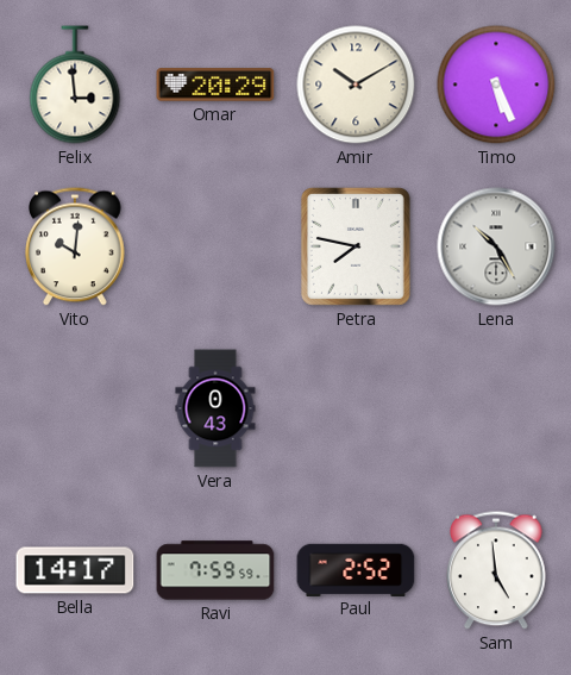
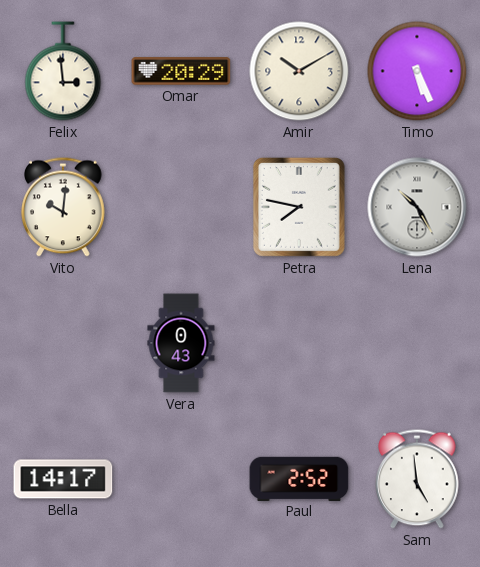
Ravi: 7:59 -> none
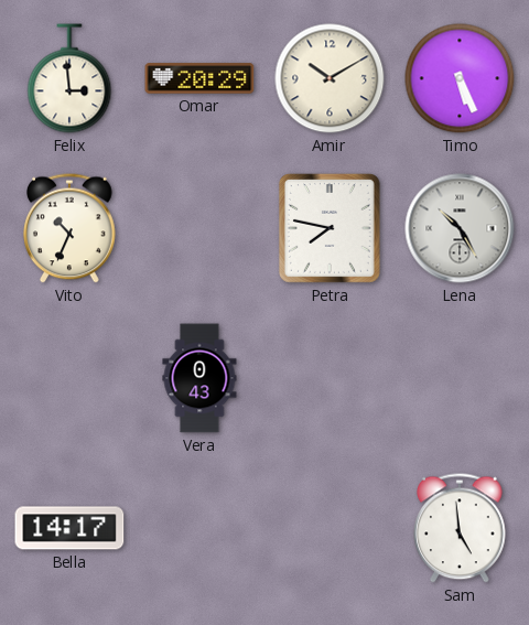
Vito: 10:01 -> 10:34
Paul: 2:52 -> none
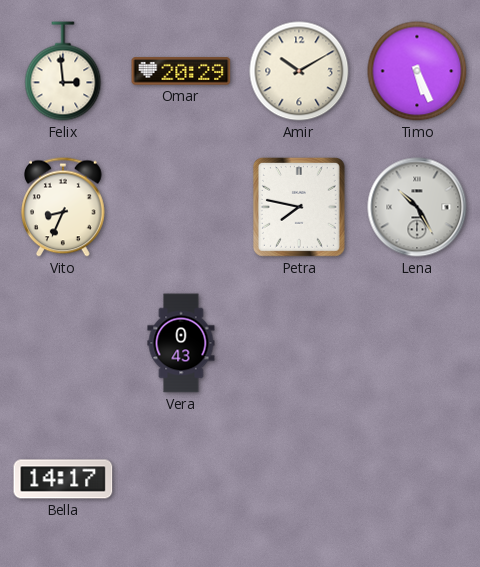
Vito: 10:34 -> 8:34
Sam: 4:59 -> none
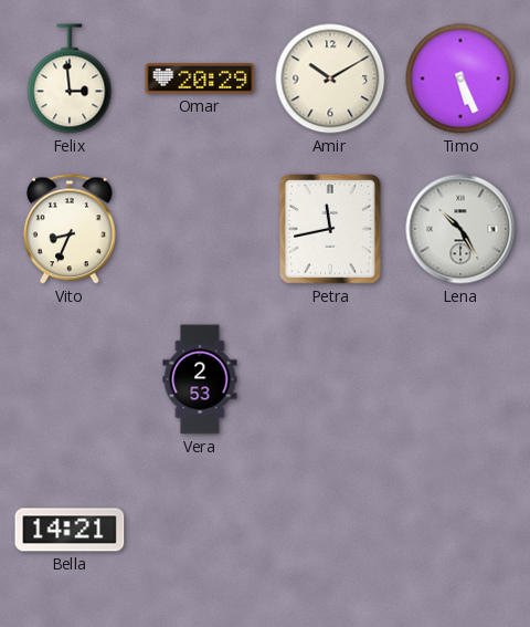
Petra: 7:47 -> 11:43
Vera: 0:43 -> 2:53
Bella: 14:17 -> 14:21
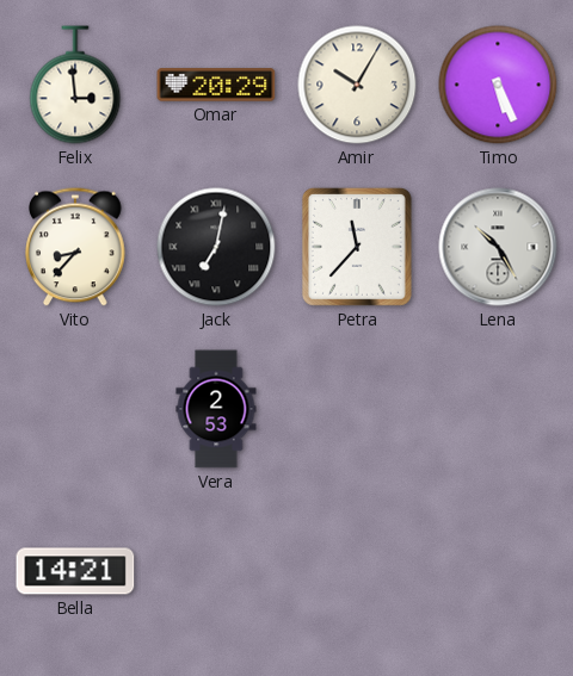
Amir: 10:10 -> 10:05
Vito: 8:34 -> 8:37
Jack: none -> 7:02
Petra: 11:43 -> 11:37
